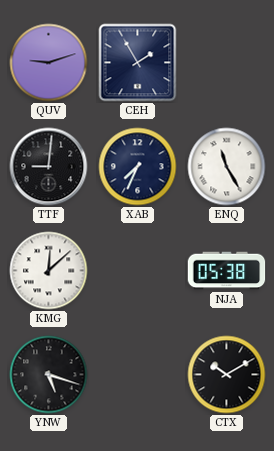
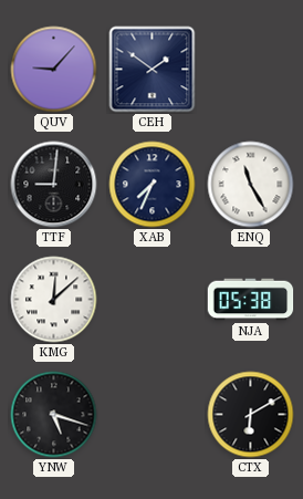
QUV: 9:12 -> 9:07
CEH: 1:55 -> 1:51
CTX: 10:10 -> 6:10
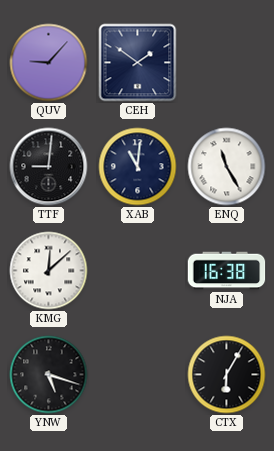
XAB: 7:34 -> 11:01
NJA: 05:38 -> 16:38
CTX: 6:10 -> 6:05
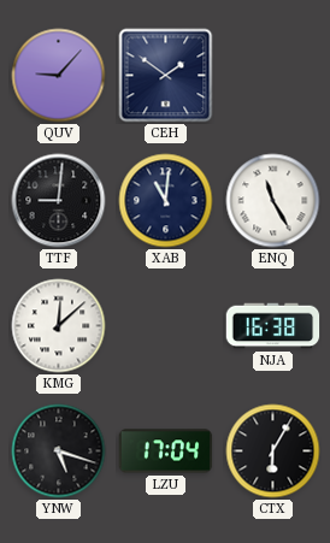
LZU: none -> 17:04
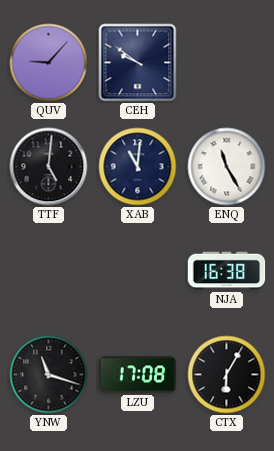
CEH: 1:51 -> 9:51
TTF: 9:01 -> 5:01
KMG: 12:08 -> none
YNW: 5:18 -> 11:18
LZU: 17:04 -> 17:08
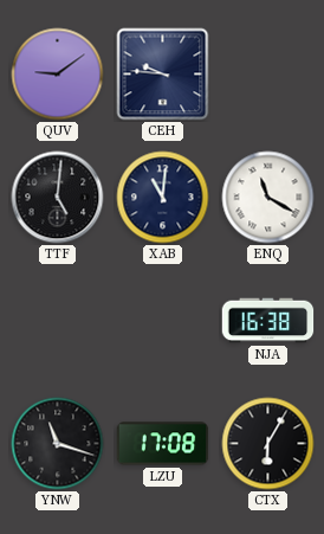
QUV: 9:07 -> 9:09
CEH: 9:51 -> 9:46
ENQ: 11:25 -> 11:20
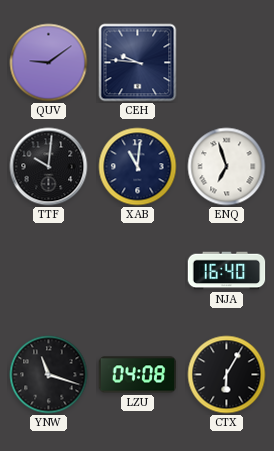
TTF: 5:01 -> 10:01
ENQ: 11:20 -> 6:57
NJA: 16:38 -> 16:40
LZU: 17:08 -> 04:08
